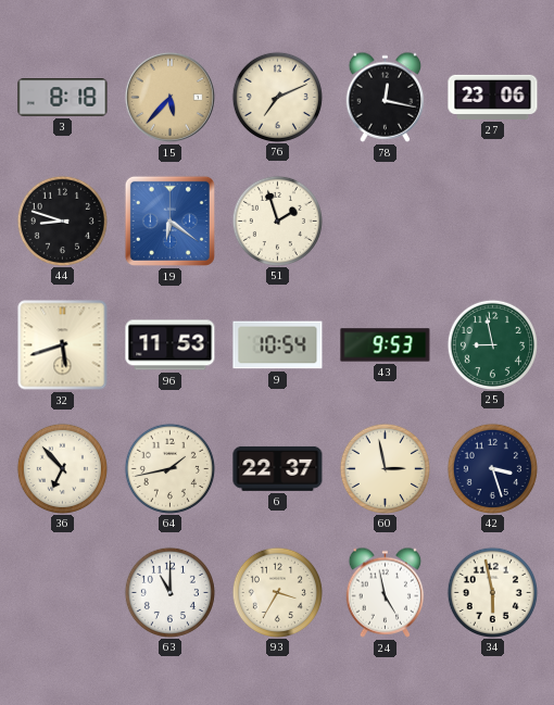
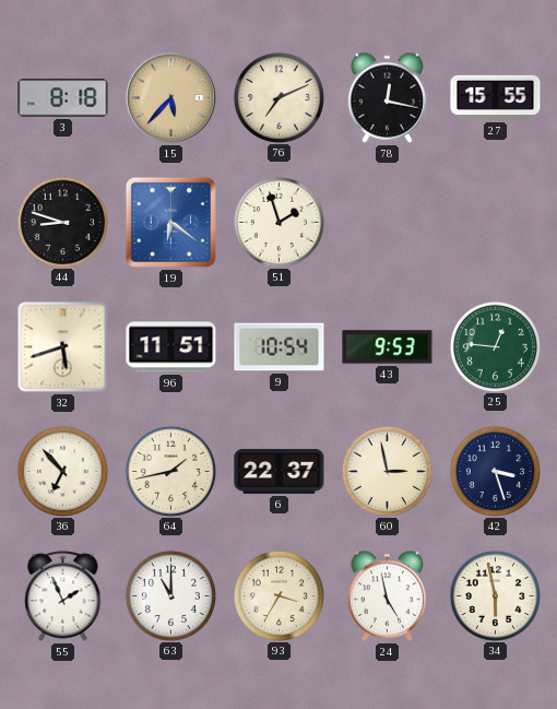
27: 23:06 -> 15:55
96: 11:53 -> 11:51
25: 8:58 -> 12:46
55: none -> 1:56
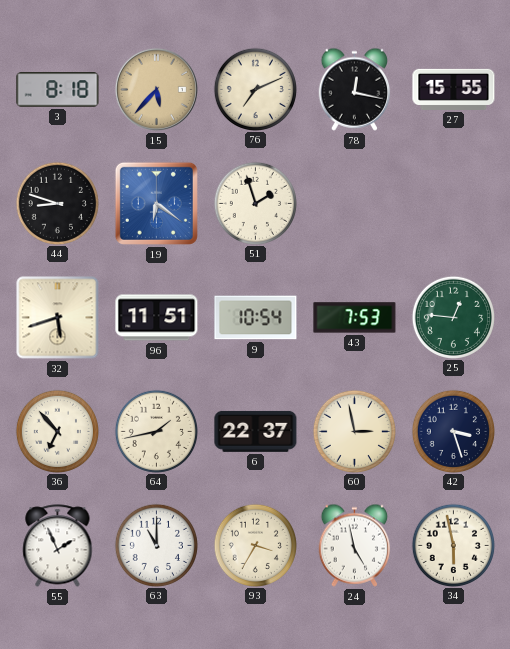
43: 9:53 -> 7:53
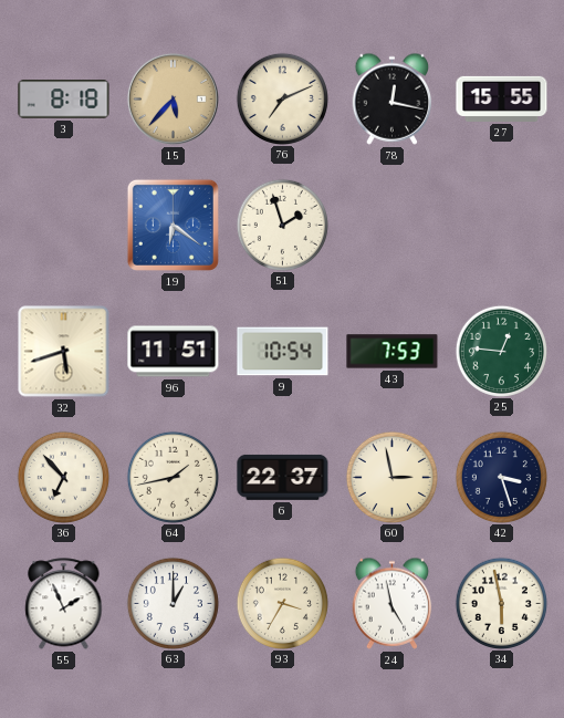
44: 8:48 -> none
63: 11:00 -> 1:00
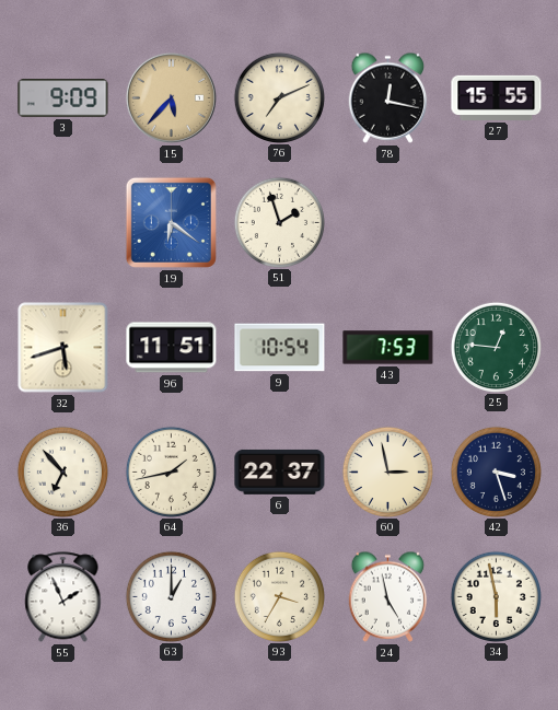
3: 8:18 -> 9:09
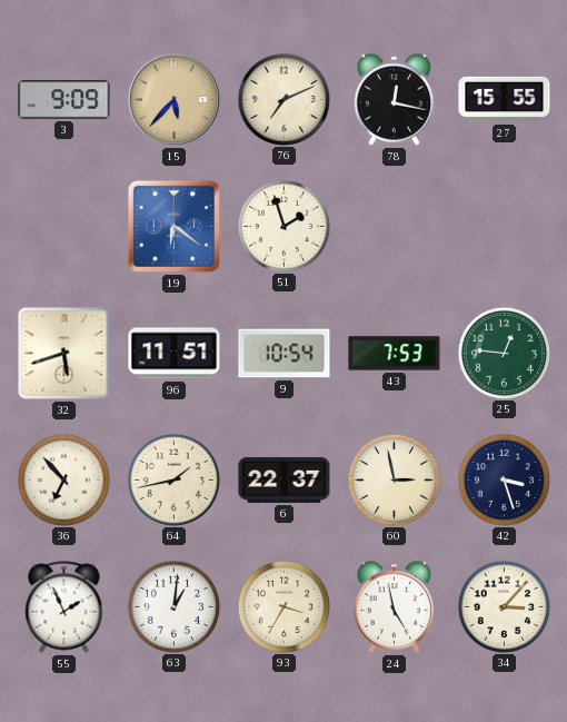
63: 1:00 -> 1:01
34: 5:58 -> 3:07
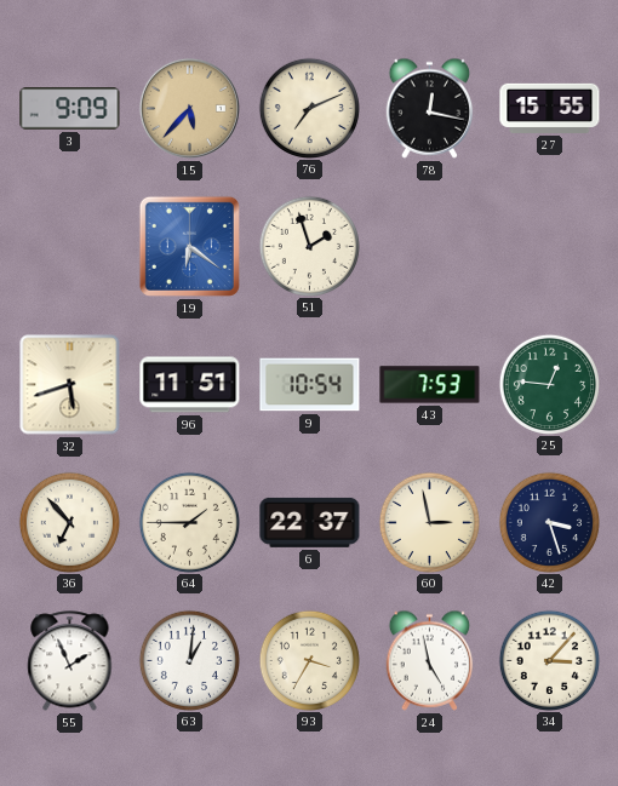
64: 1:43 -> 1:45
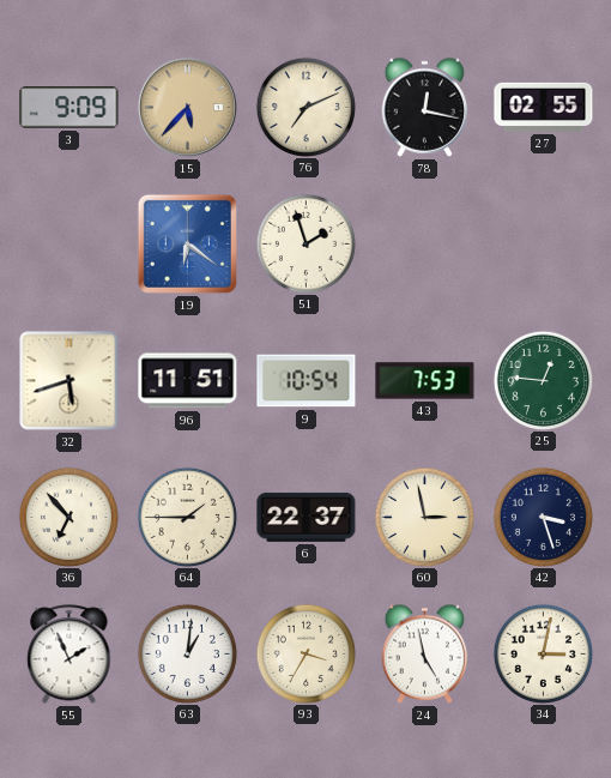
27: 15:55 -> 02:55
34: 3:07 -> 3:02
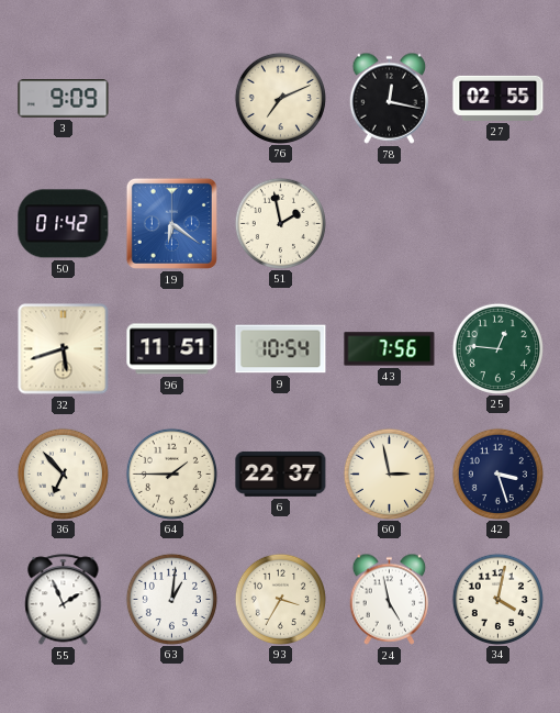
15: 5:37 -> none
50: none -> 01:42
51: 1:57 -> 1:58
43: 7:53 -> 7:56
34: 3:02 -> 4:02
